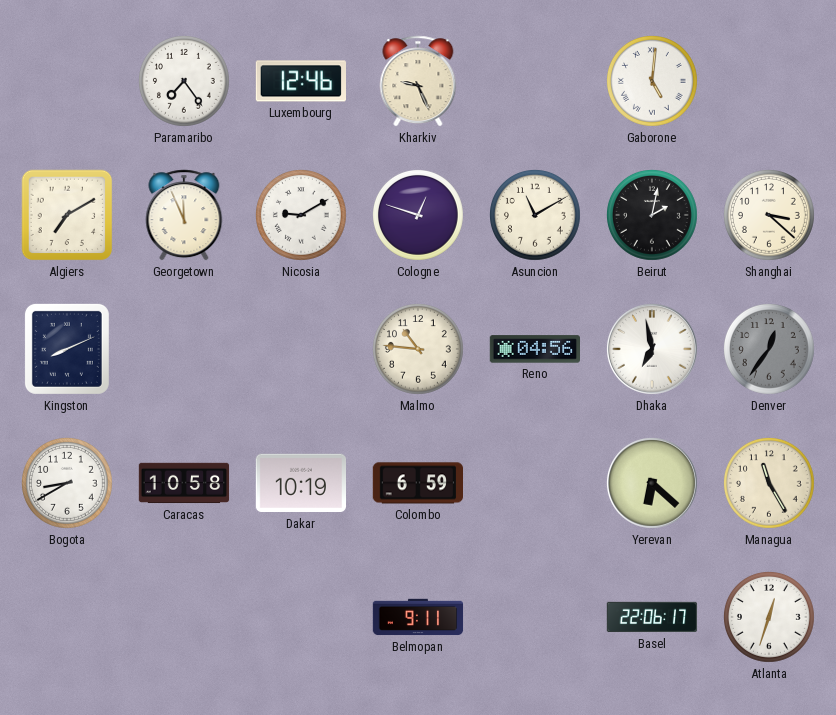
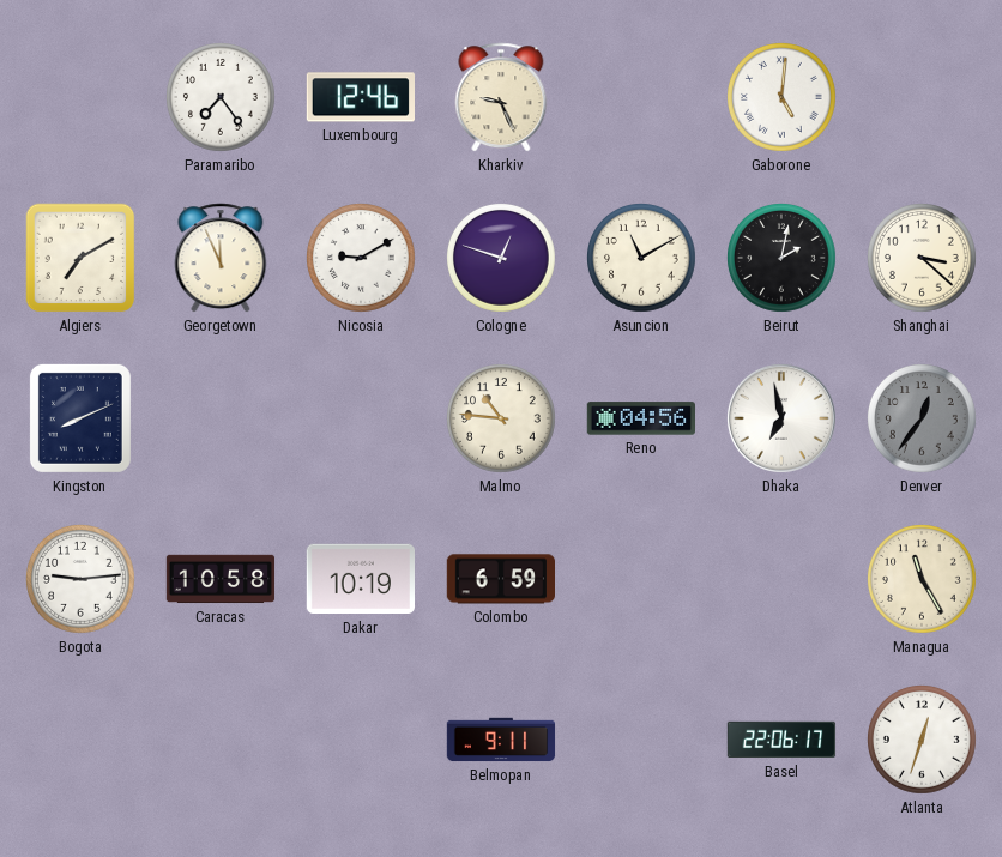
Bogota: 8:40 -> 9:14
Yerevan: 6:22 -> none
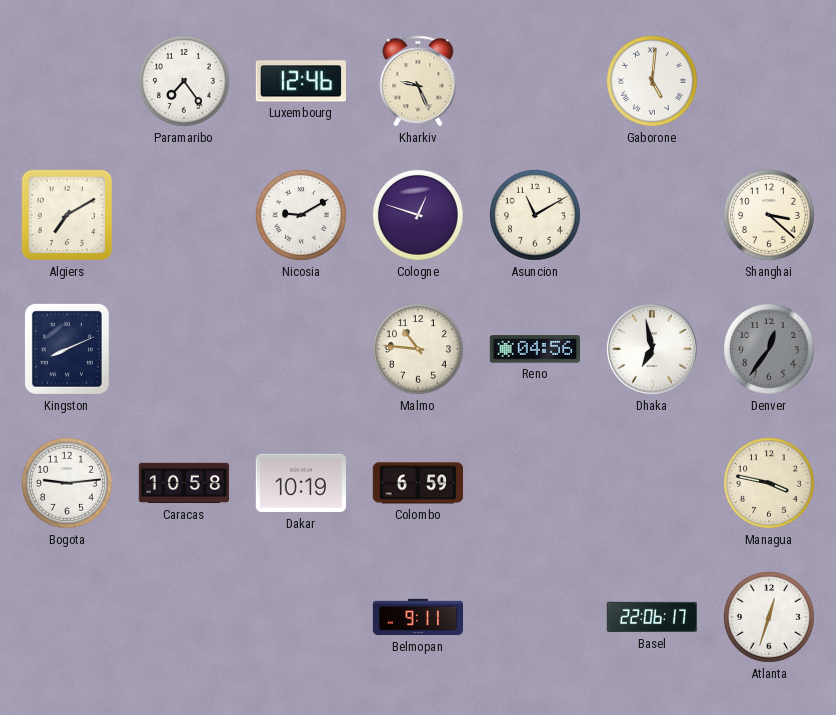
Georgetown: 11:56 -> none
Beirut: 2:02 -> none
Managua: 11:25 -> 3:47
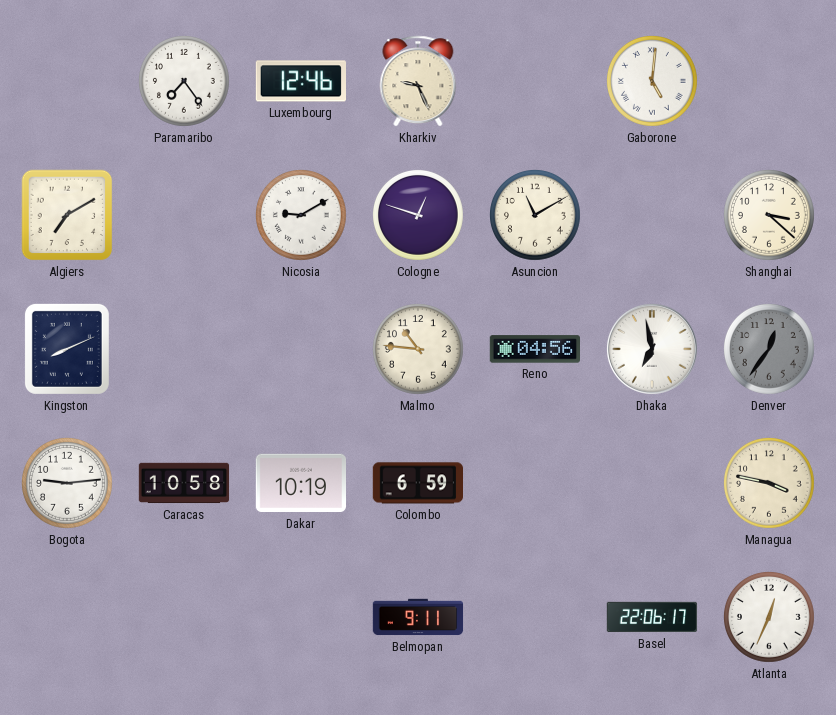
Atlanta: 12:33 -> 12:34
